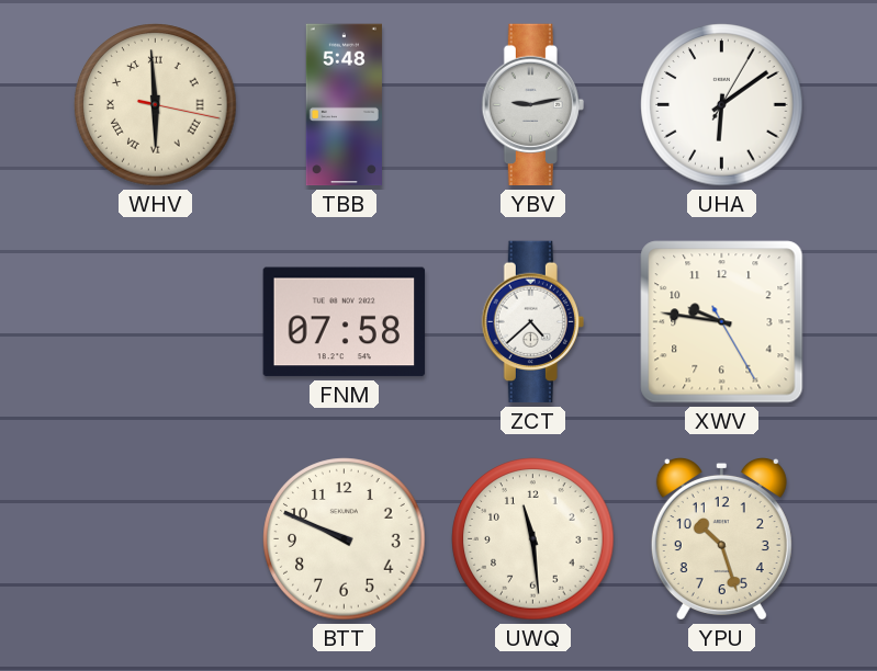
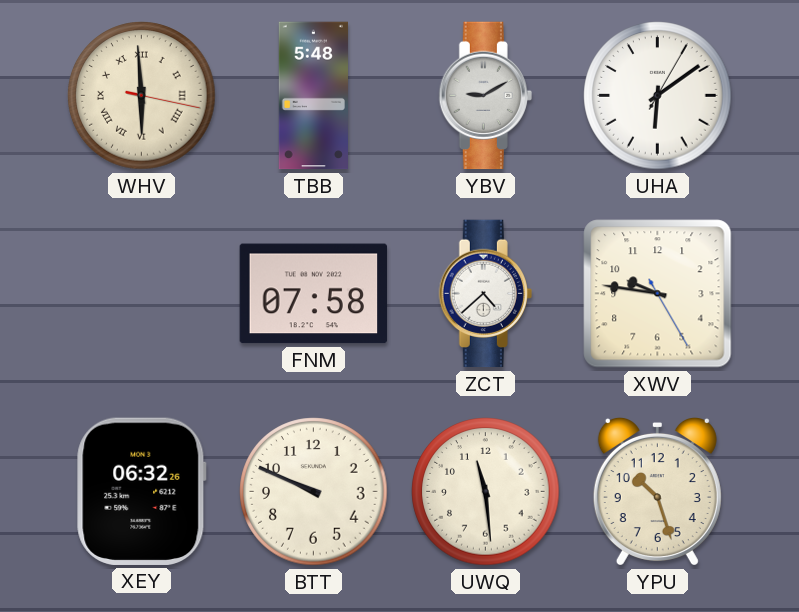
YBV: 9:13 -> 9:10
XEY: none -> 06:32
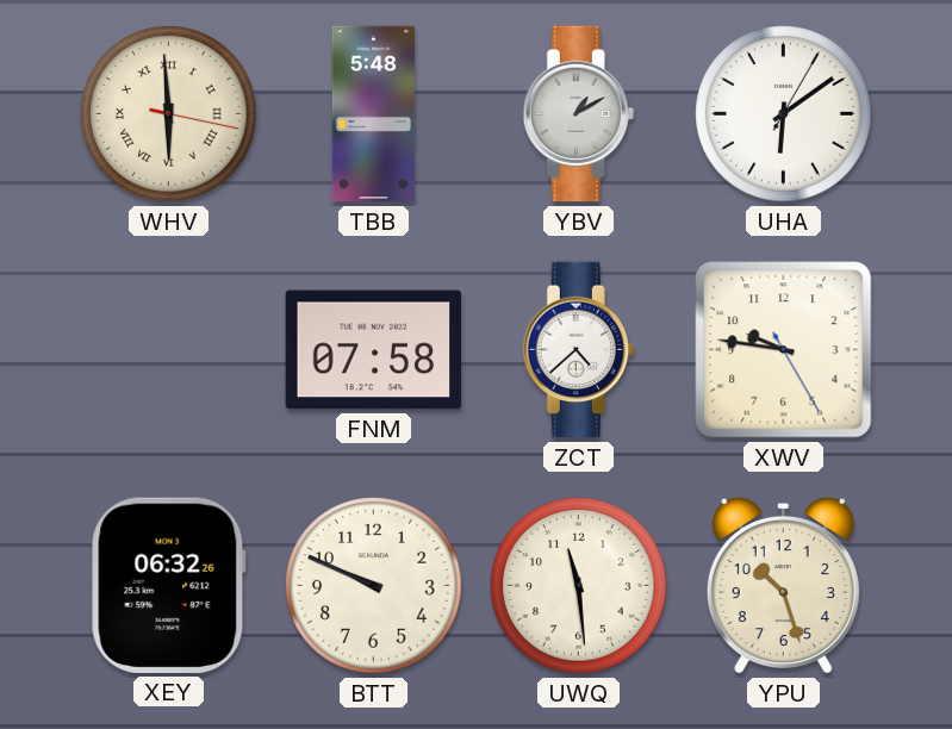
YBV: 9:10 -> 1:10
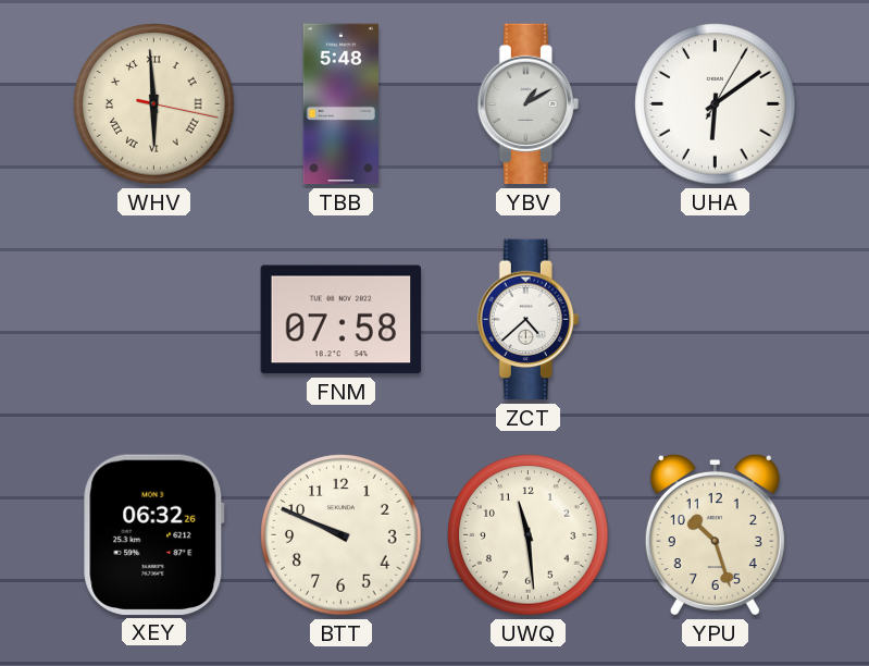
XWV: 9:46 -> none
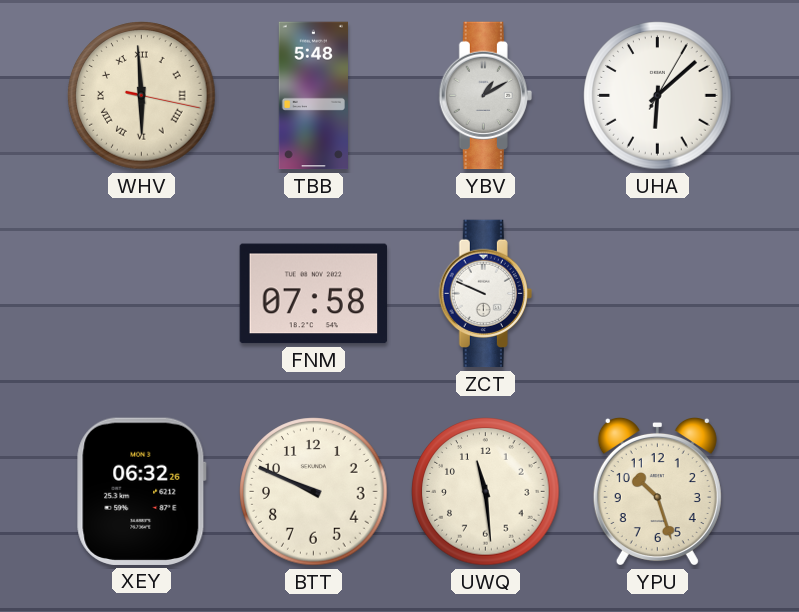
UHA: 6:09 -> 6:08
ZCT: 4:38 -> 9:49
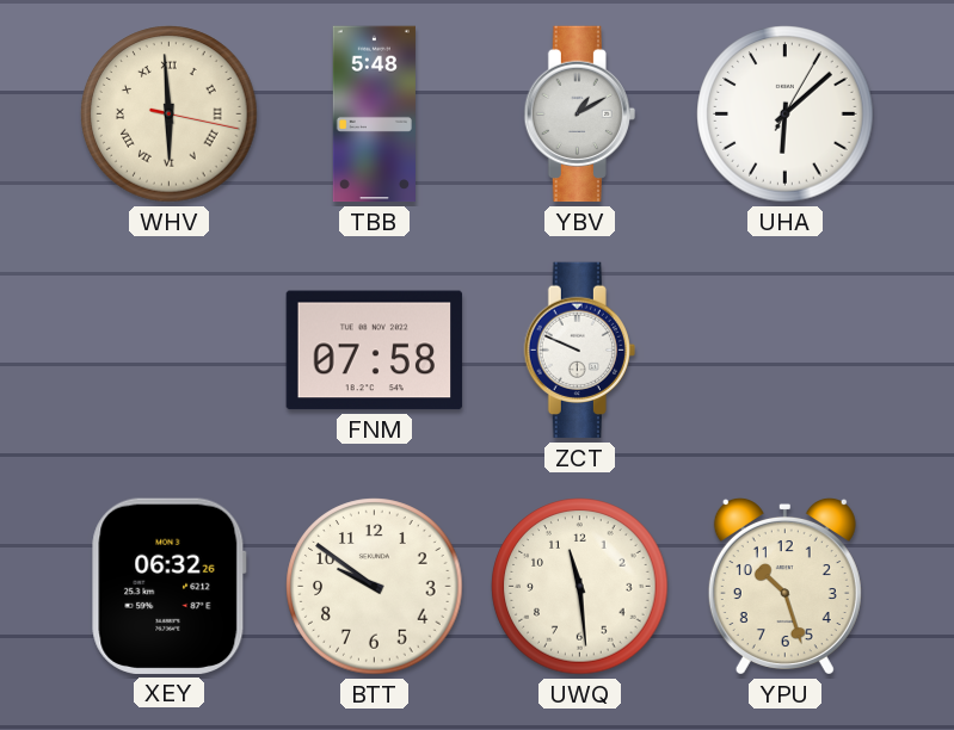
BTT: 9:49 -> 9:51
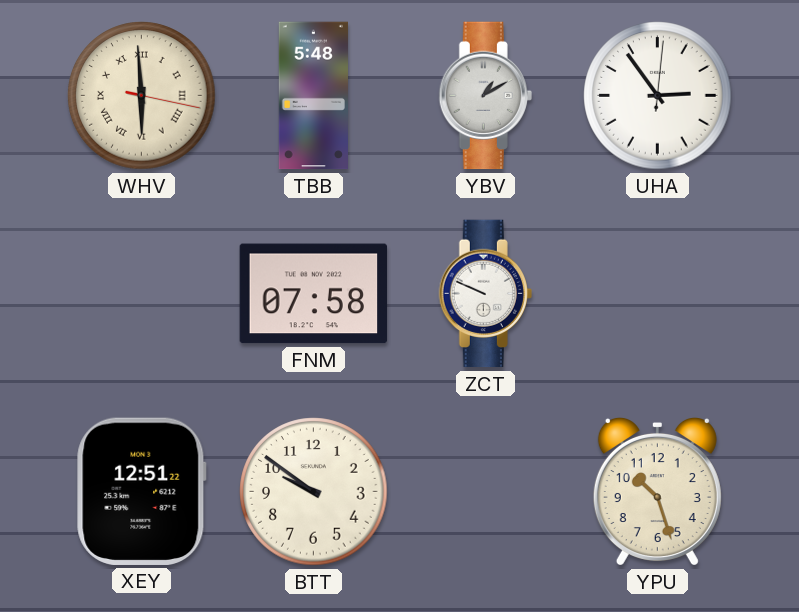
UHA: 6:08 -> 2:54
XEY: 06:32 -> 12:51
UWQ: 11:29 -> none
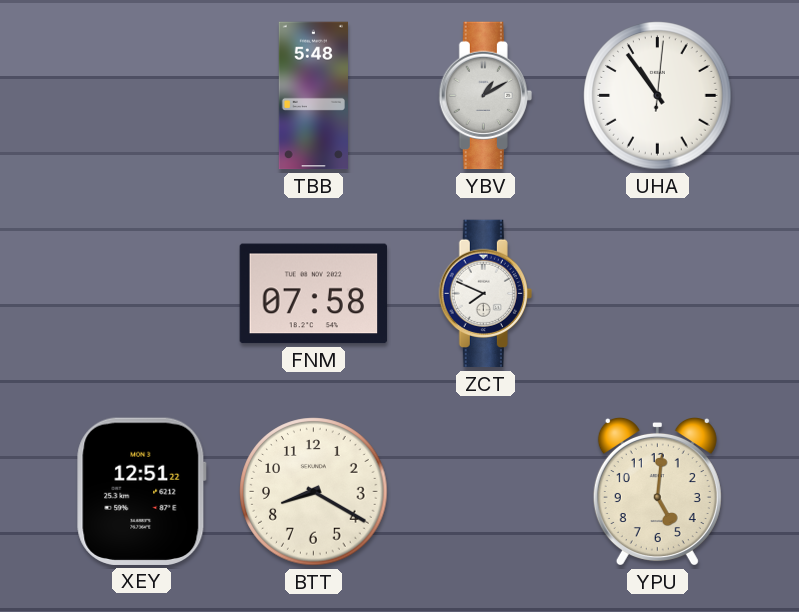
WHV: 5:59 -> none
UHA: 2:54 -> 10:54
ZCT: 9:49 -> 7:49
BTT: 9:51 -> 8:20
YPU: 10:27 -> 5:01
